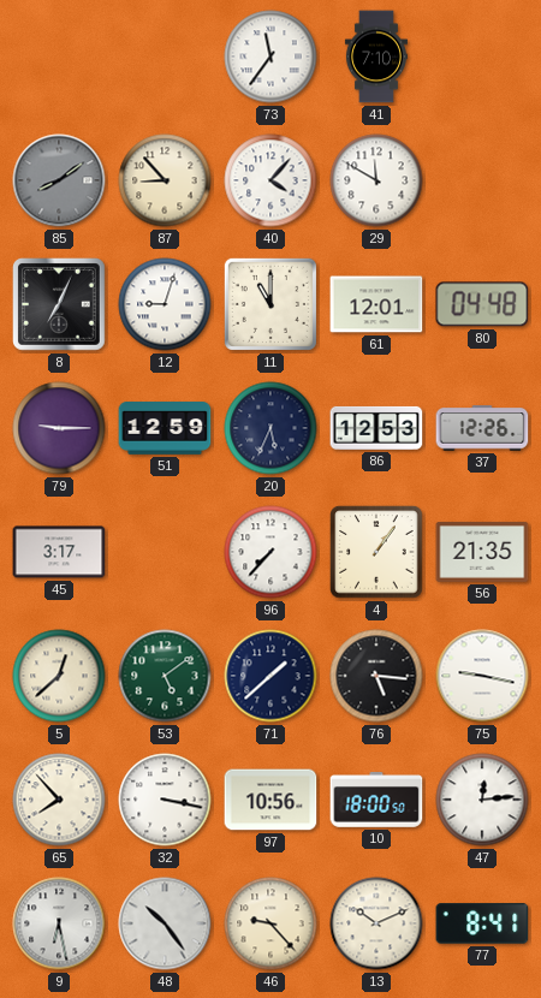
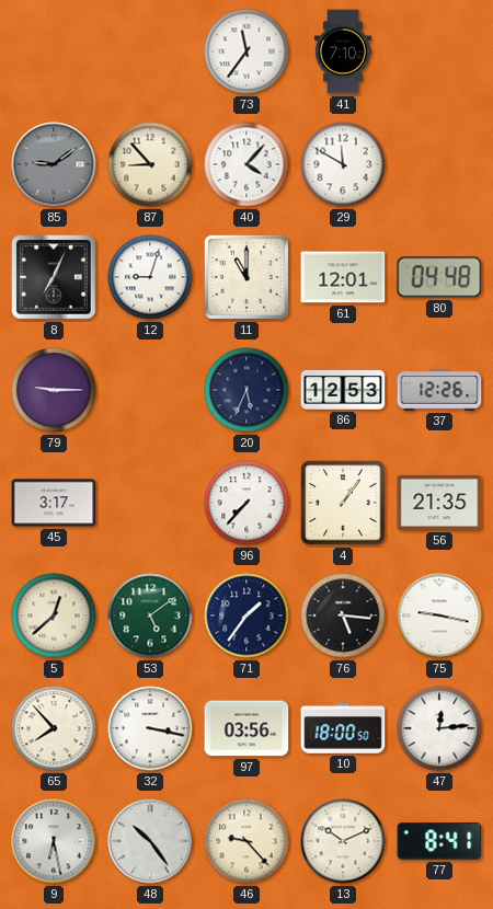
85: 8:09 -> 9:09
51: 12:59 -> none
71: 1:38 -> 1:36
97: 10:56 -> 03:56
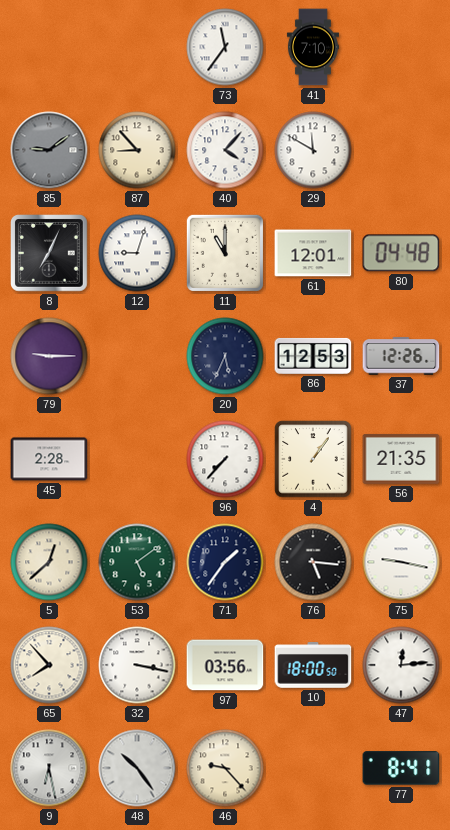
45: 3:17 -> 2:28
13: 10:11 -> none
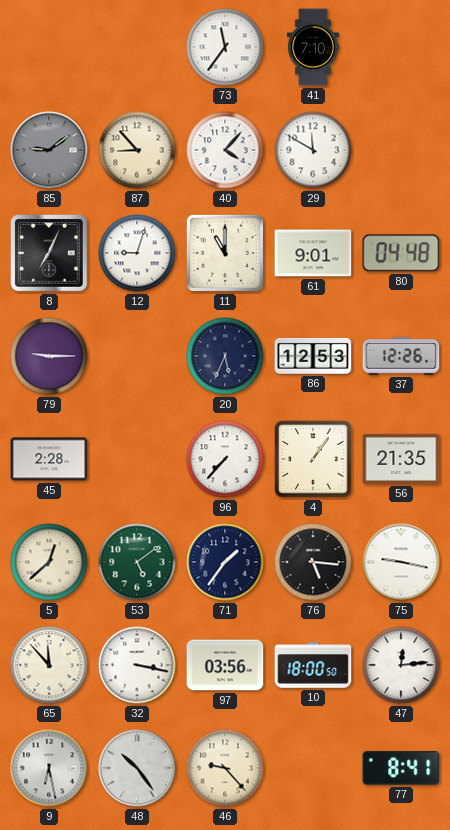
61: 12:01 -> 9:01
65: 7:53 -> 11:53
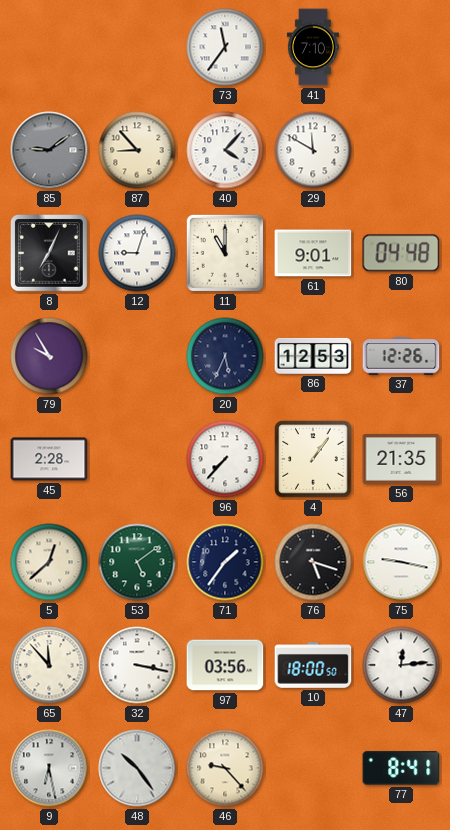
79: 9:15 -> 9:55
76: 5:16 -> 5:18
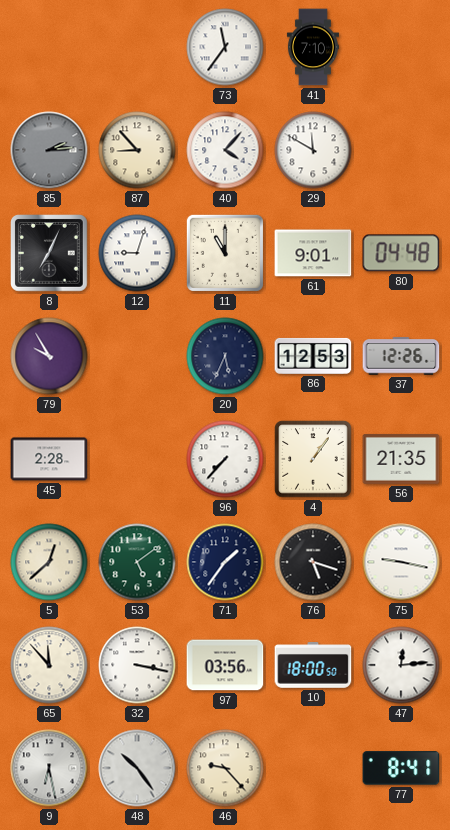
85: 9:09 -> 2:14
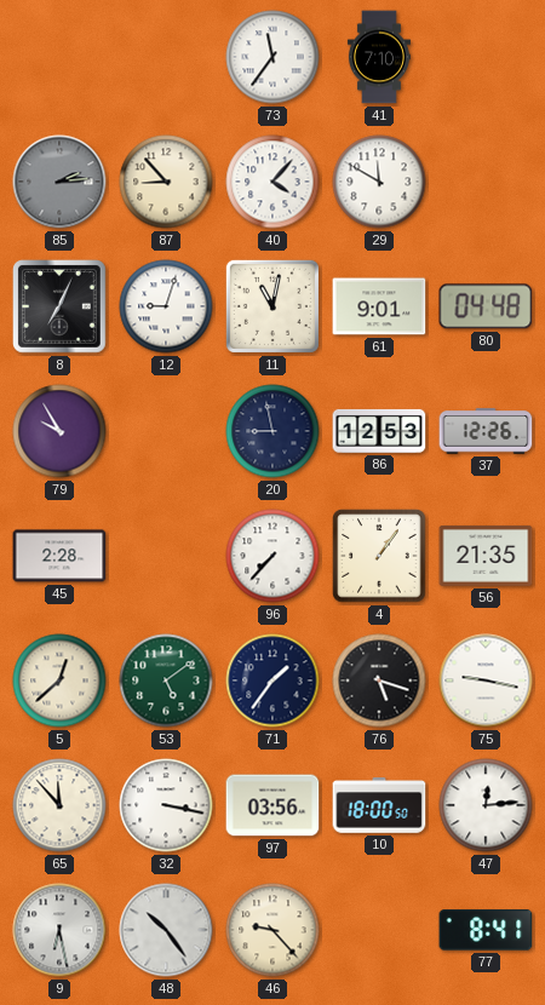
11: 11:00 -> 11:02
20: 5:34 -> 8:58
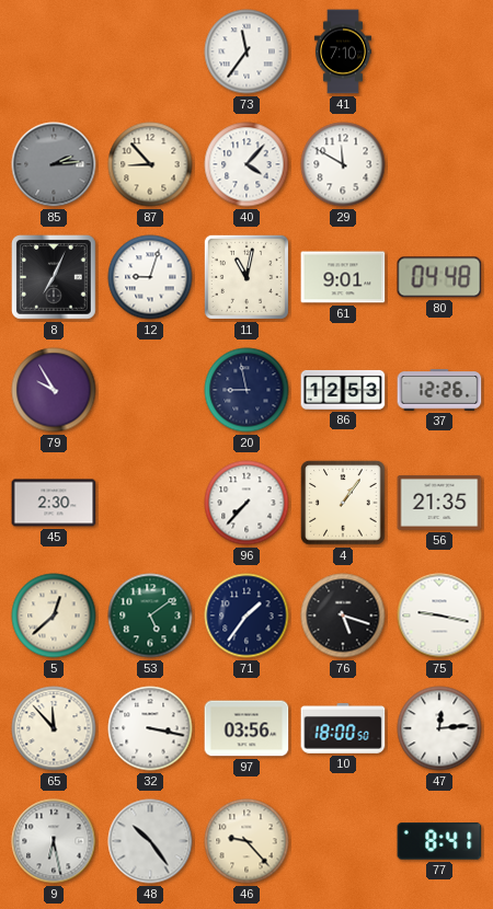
45: 2:28 -> 2:30
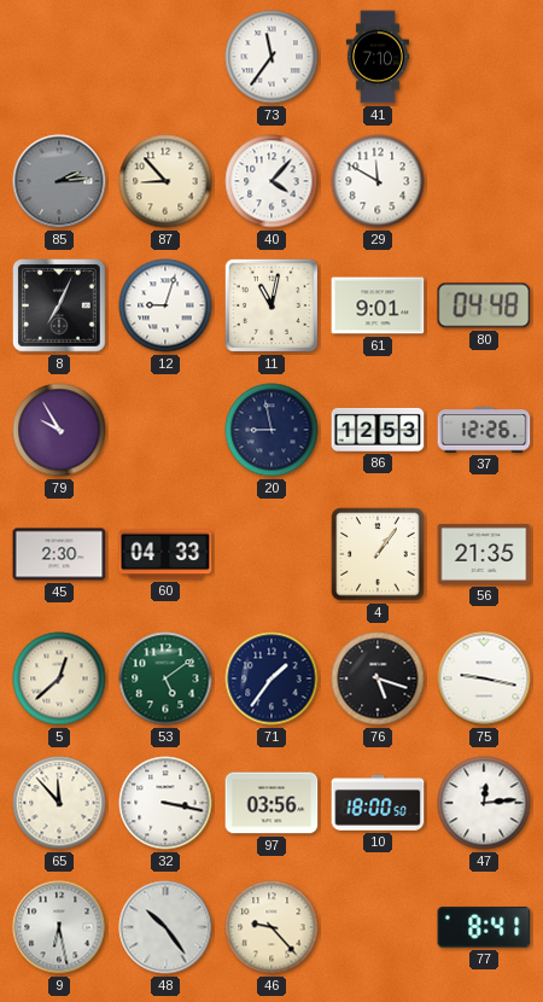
60: none -> 04:33
96: 7:37 -> none
